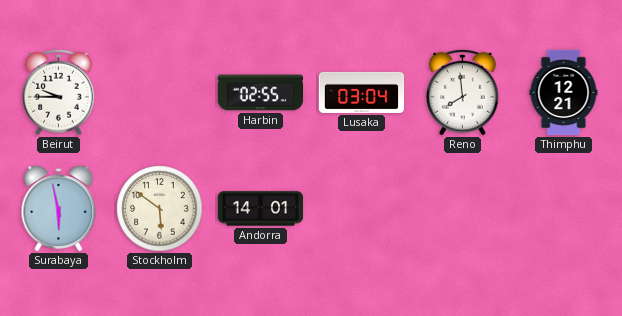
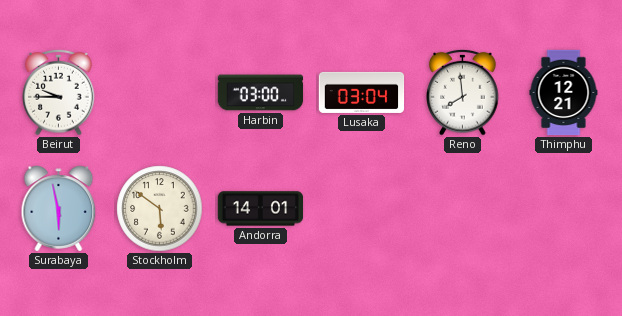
Harbin: 02:55 -> 03:00
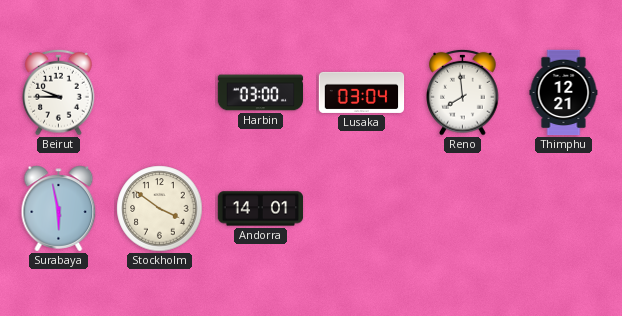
Stockholm: 5:51 -> 3:51
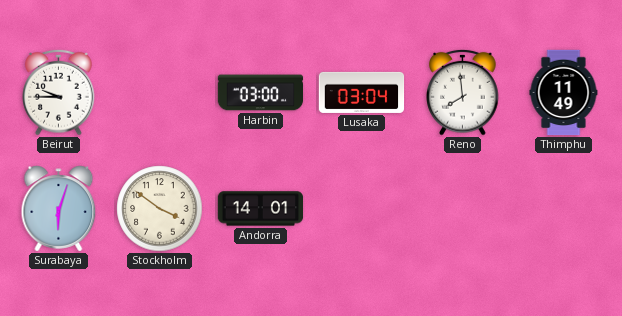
Thimphu: 12:21 -> 11:49
Surabaya: 5:58 -> 6:03
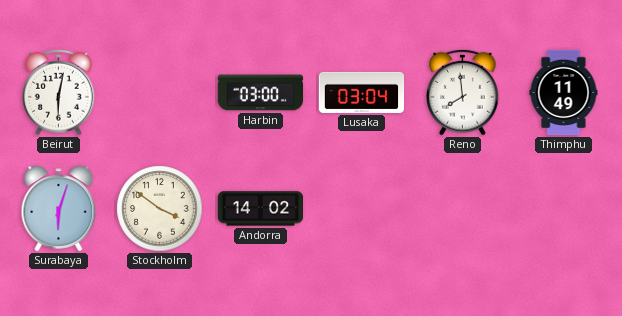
Beirut: 9:45 -> 6:02
Andorra: 14:01 -> 14:02
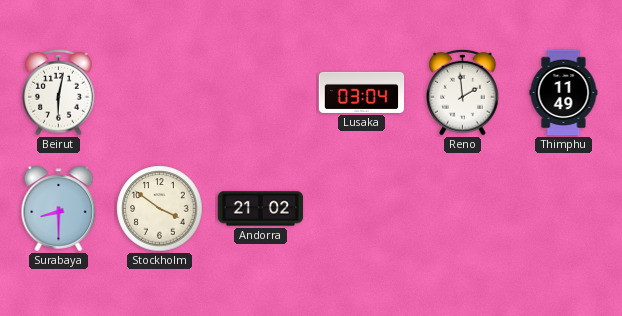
Harbin: 03:00 -> none
Reno: 7:59 -> 1:59
Surabaya: 6:03 -> 8:30
Andorra: 14:02 -> 21:02
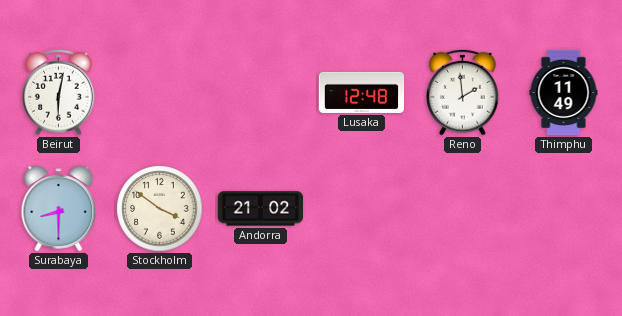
Lusaka: 03:04 -> 12:48
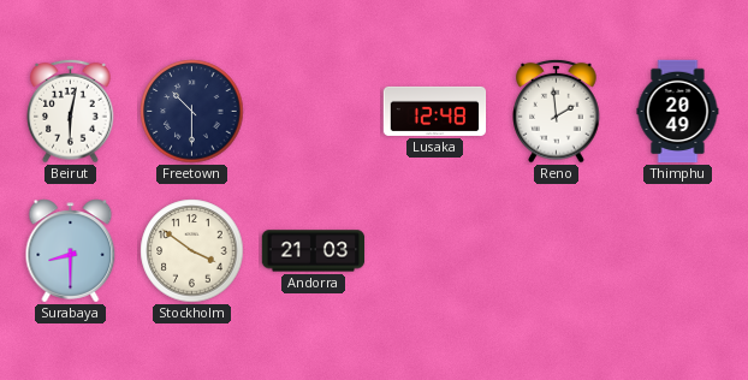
Freetown: none -> 10:30
Thimphu: 11:49 -> 20:49
Andorra: 21:02 -> 21:03
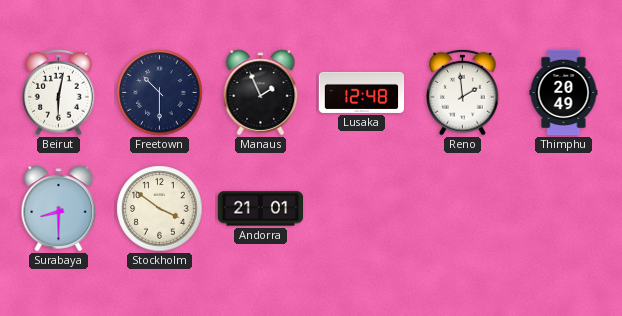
Manaus: none -> 1:56
Andorra: 21:03 -> 21:01
